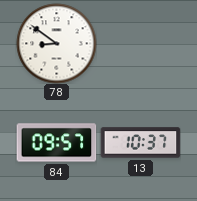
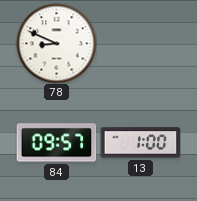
78: 8:51 -> 8:49
13: 10:37 -> 1:00
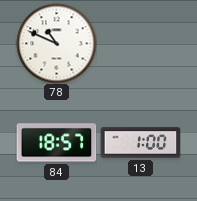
78: 8:49 -> 10:49
84: 09:57 -> 18:57
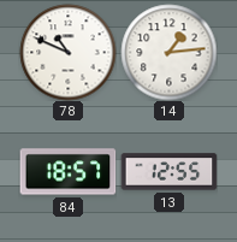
14: none -> 1:14
13: 1:00 -> 12:55
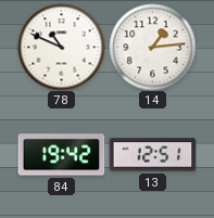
84: 18:57 -> 19:42
13: 12:55 -> 12:51
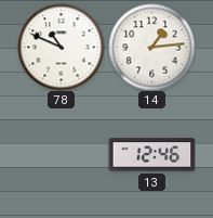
84: 19:42 -> none
13: 12:51 -> 12:46
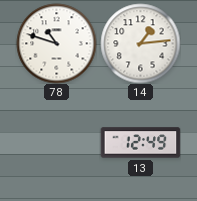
78: 10:49 -> 10:48
13: 12:46 -> 12:49
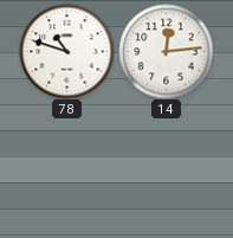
14: 1:14 -> 12:14
13: 12:49 -> none
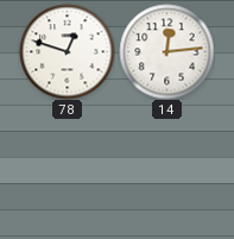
78: 10:48 -> 12:48
